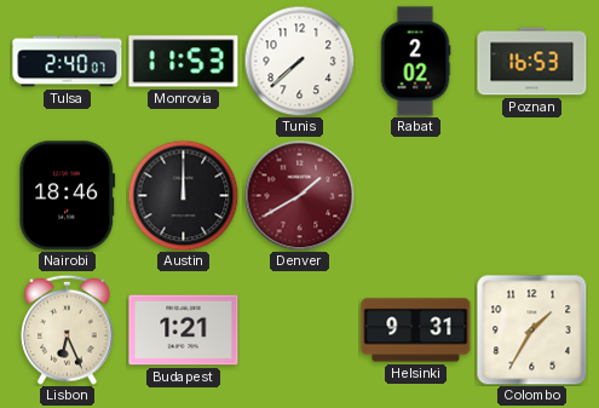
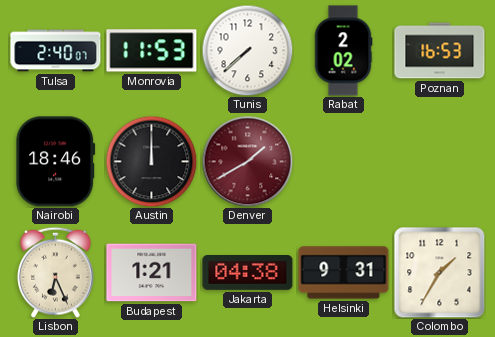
Jakarta: none -> 04:38
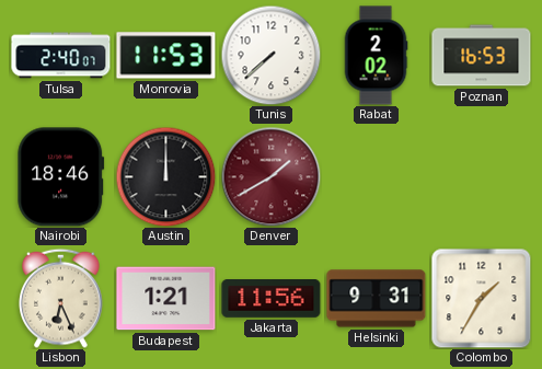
Jakarta: 04:38 -> 11:56
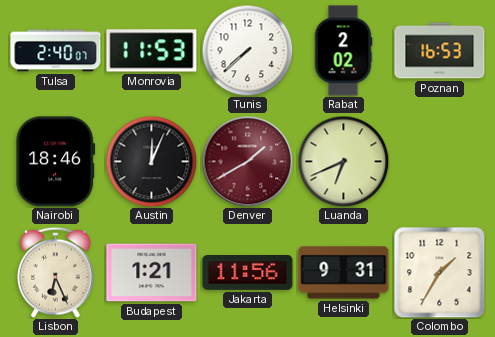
Austin: 12:00 -> 12:04
Luanda: none -> 6:41
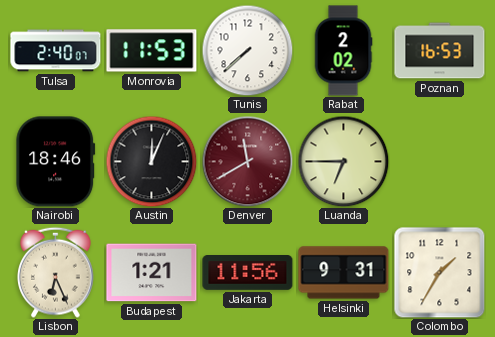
Denver: 1:40 -> 11:40
Luanda: 6:41 -> 6:45
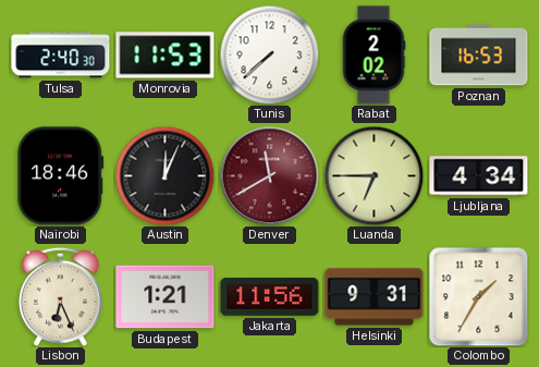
Tulsa: 2:40:07 -> 2:40:30
Ljubljana: none -> 4:34
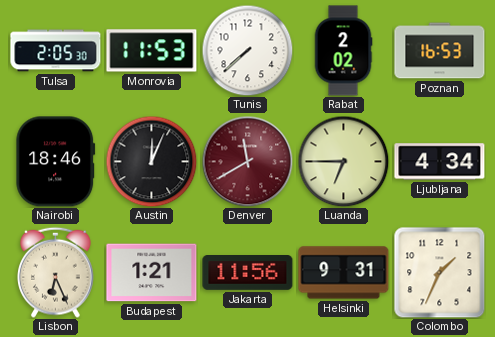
Tulsa: 2:40 -> 2:05
Colombo: 1:35 -> 1:34
